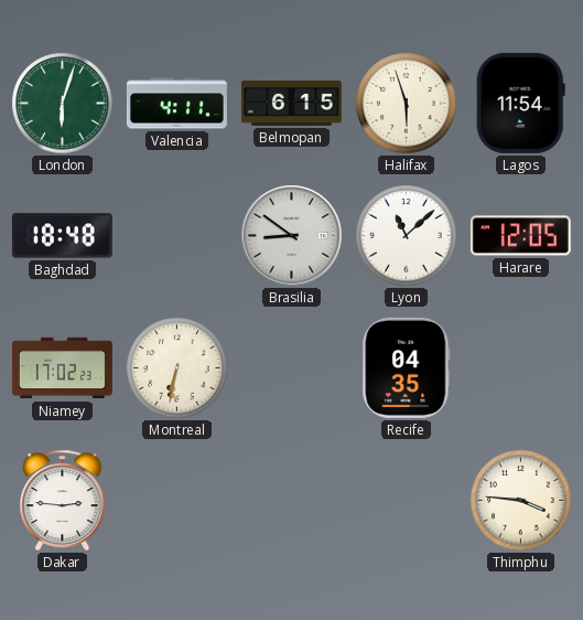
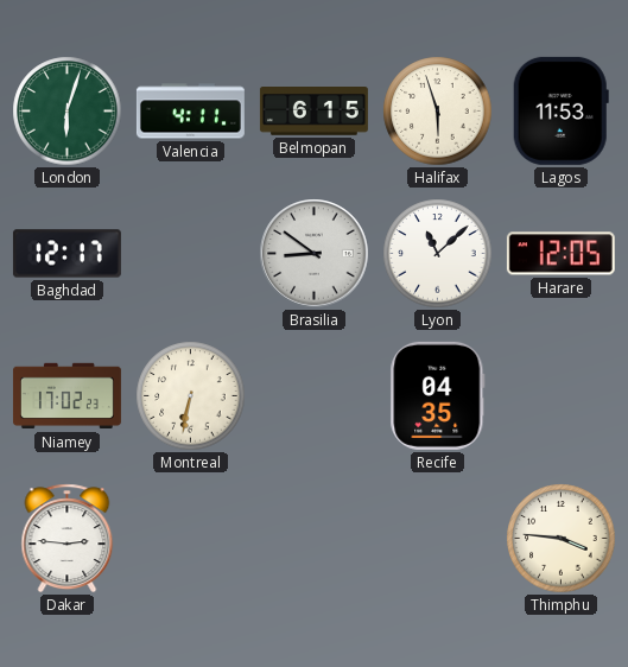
Lagos: 11:54 -> 11:53
Baghdad: 18:48 -> 12:17
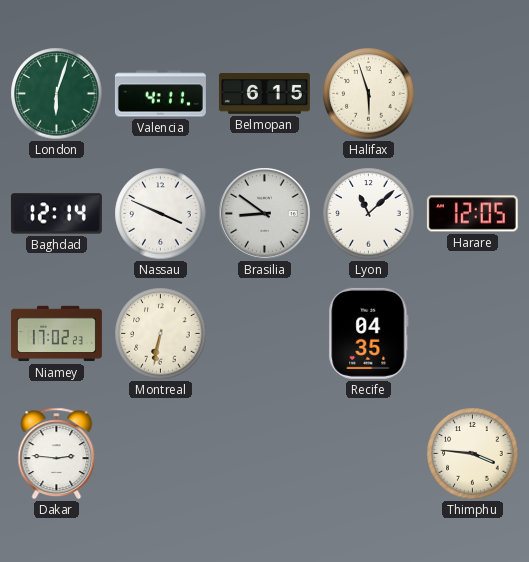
Lagos: 11:53 -> none
Baghdad: 12:17 -> 12:14
Nassau: none -> 3:49
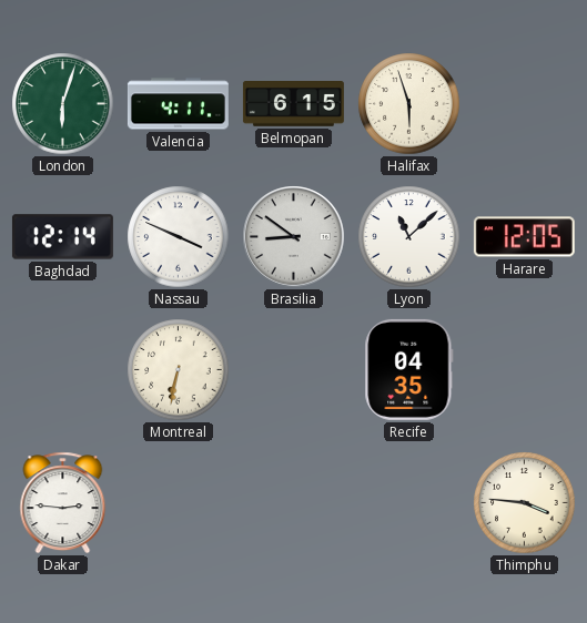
Niamey: 17:02 -> none
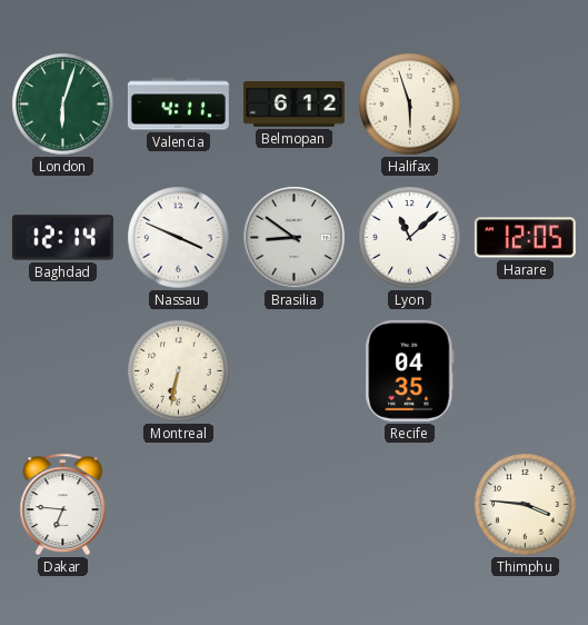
Belmopan: 6:15 -> 6:12
Dakar: 2:46 -> 6:46
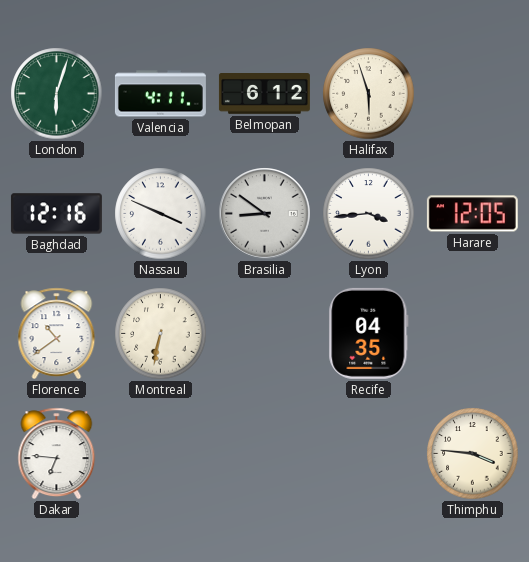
Baghdad: 12:14 -> 12:16
Lyon: 11:08 -> 3:44
Florence: none -> 10:39
